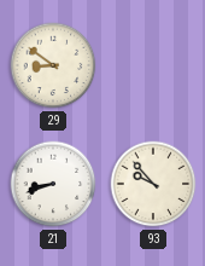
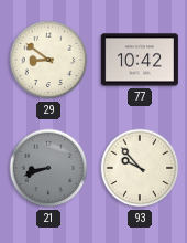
77: none -> 10:42
21 dial: white -> grey
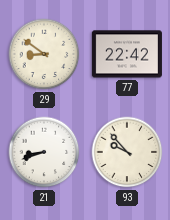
77: 10:42 -> 22:42
21 dial: grey -> white
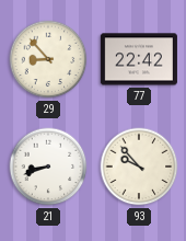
29: 8:51 -> 8:53
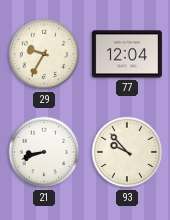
29: 8:53 -> 9:35
77: 22:42 -> 12:04
